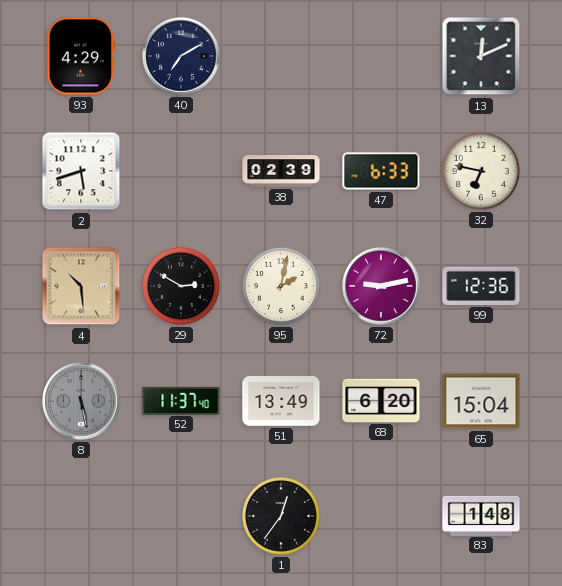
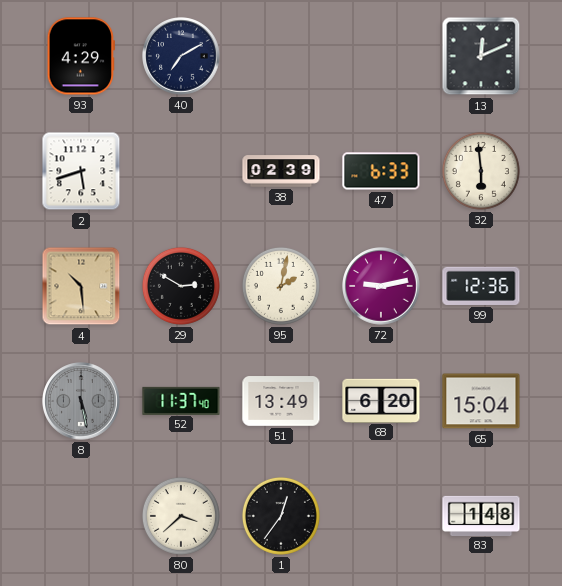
32: 6:47 -> 5:59
80: none -> 3:38
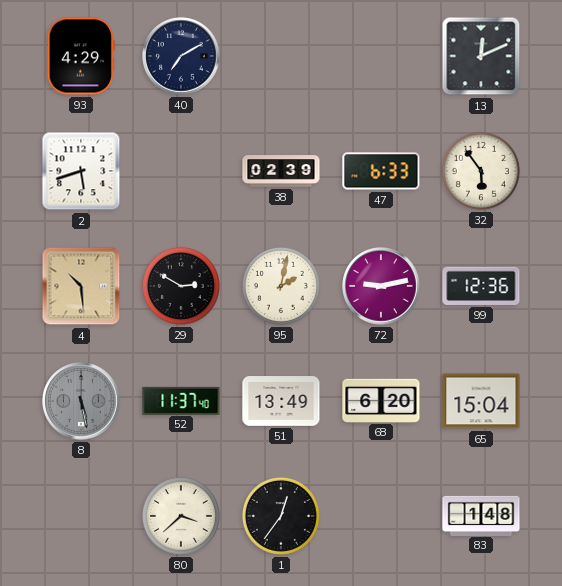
32: 5:59 -> 5:54
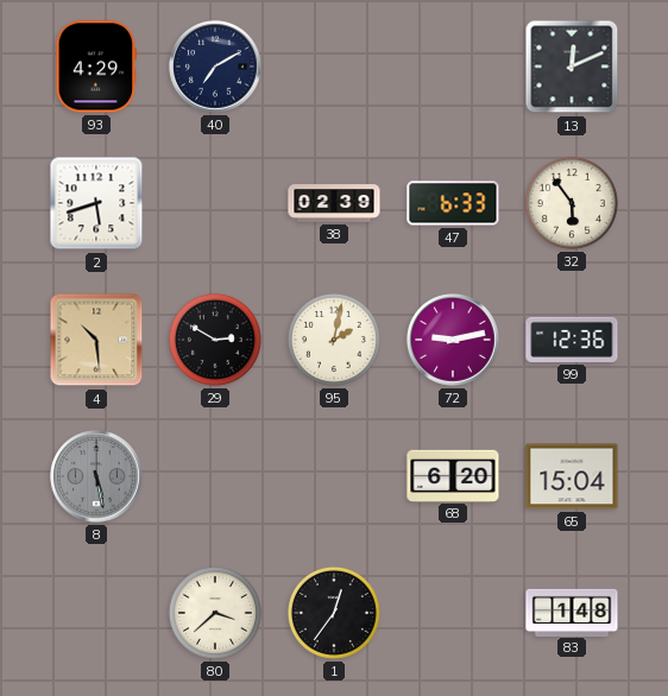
52: 11:37 -> none
51: 13:49 -> none
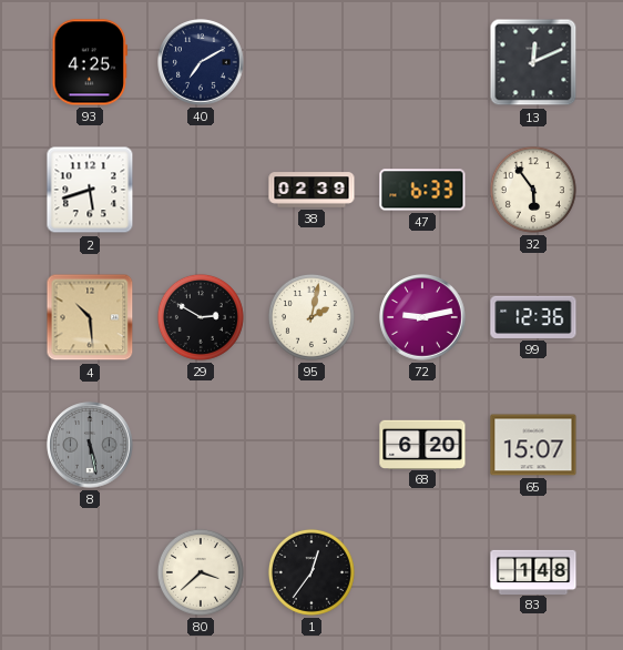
93: 4:29 -> 4:25
65: 15:04 -> 15:07
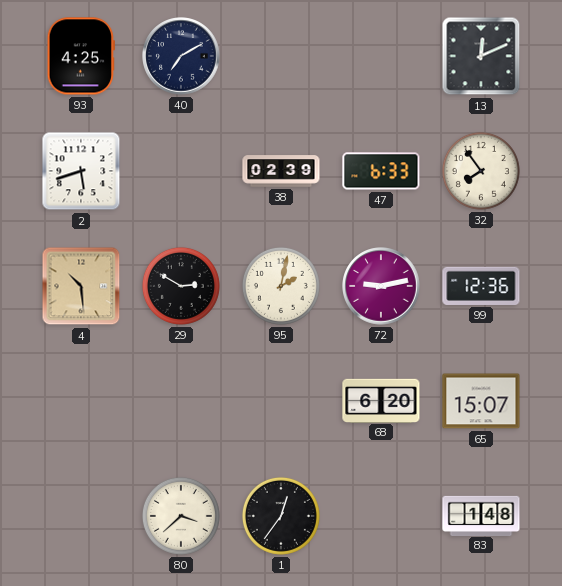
32: 5:54 -> 7:54
8: 5:28 -> none
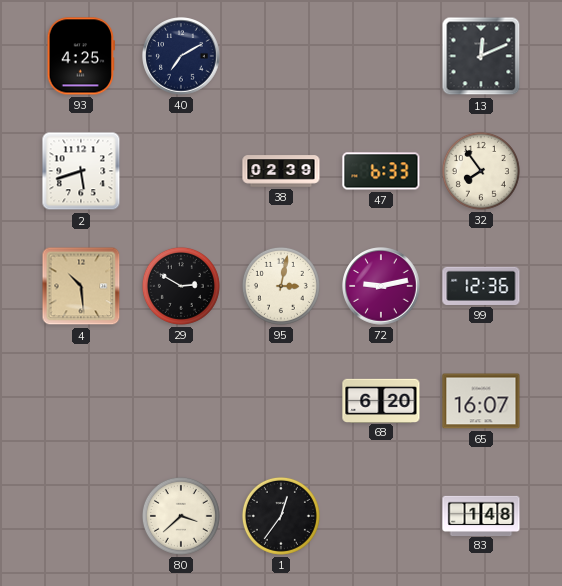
95: 2:02 -> 3:02
65: 15:07 -> 16:07
